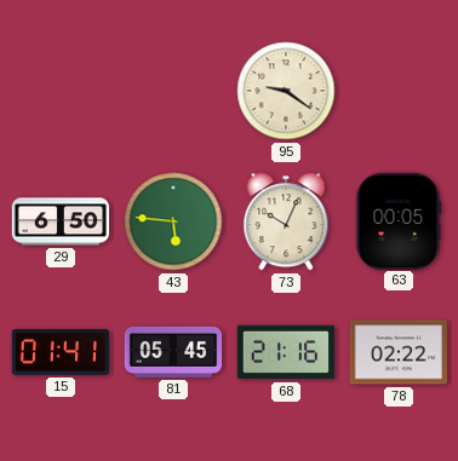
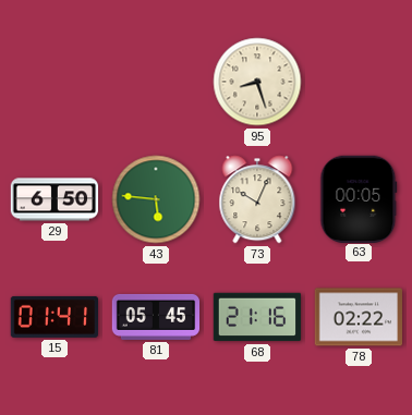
95: 9:21 -> 8:27
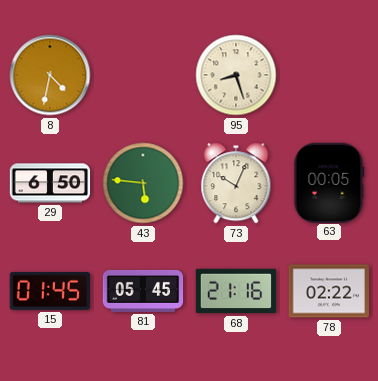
8: none -> 4:32
15: 01:41 -> 01:45
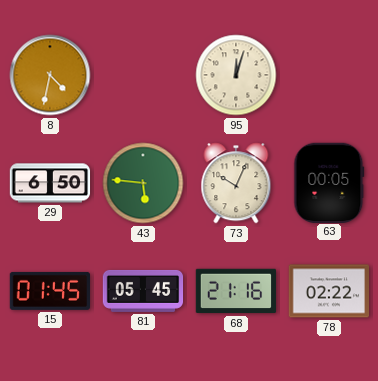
95: 8:27 -> 12:03
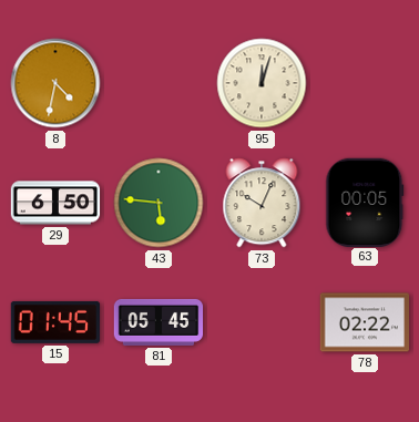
68: 21:16 -> none
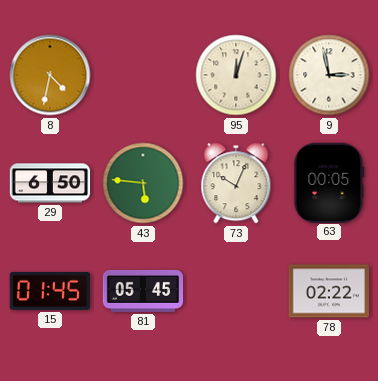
9: none -> 2:58
